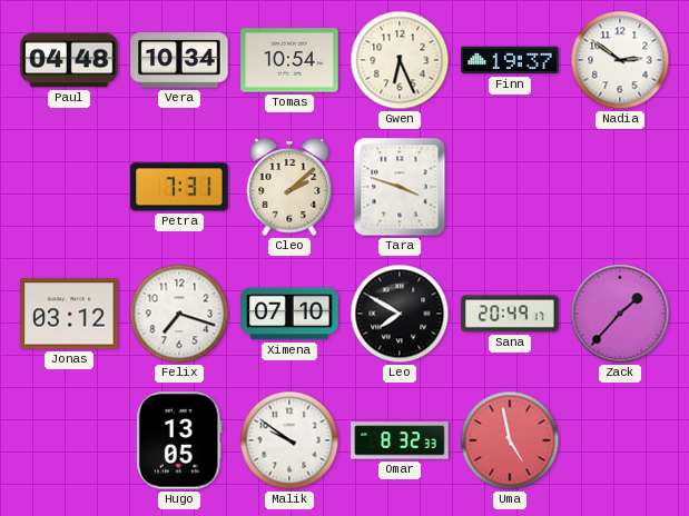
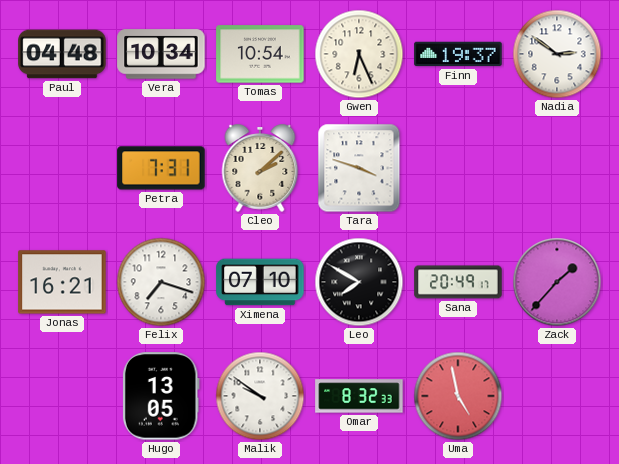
Jonas: 03:12 -> 16:21
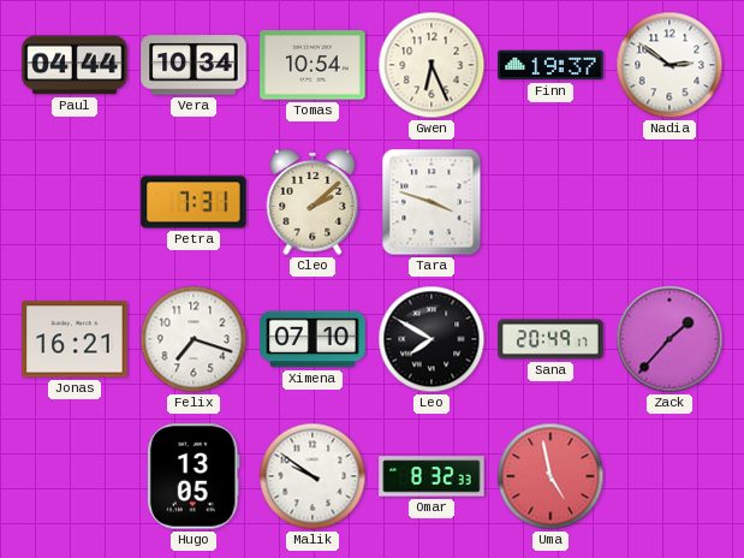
Paul: 04:48 -> 04:44
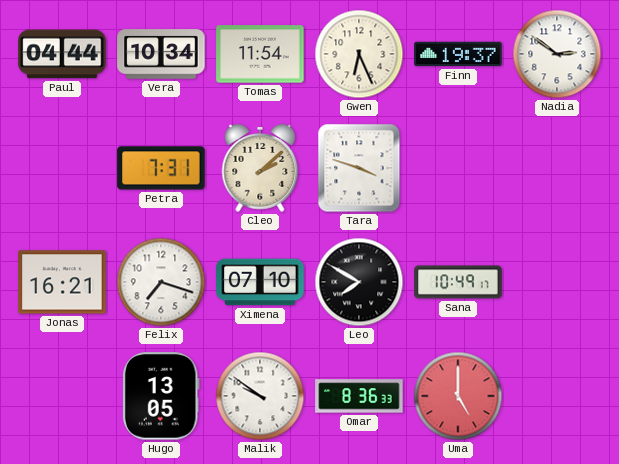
Tomas: 10:54 -> 11:54
Sana: 20:49 -> 10:49
Zack: 1:37 -> none
Omar: 8:32 -> 8:36
Uma: 4:58 -> 5:00
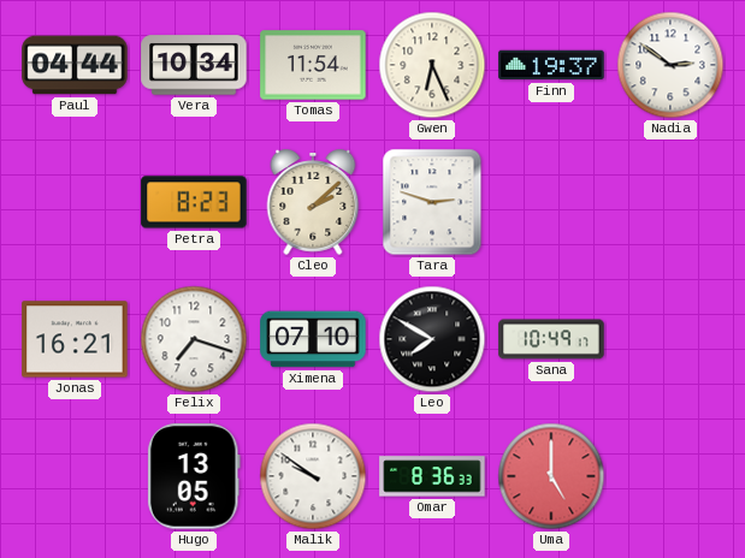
Petra: 7:31 -> 8:23
Tara: 3:48 -> 2:48
